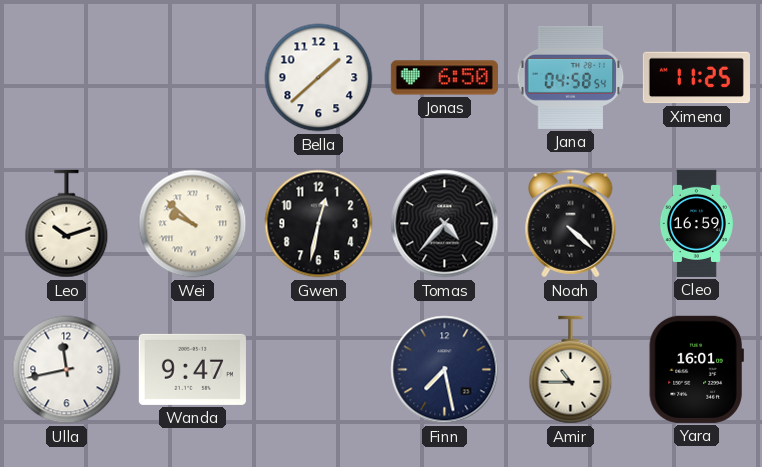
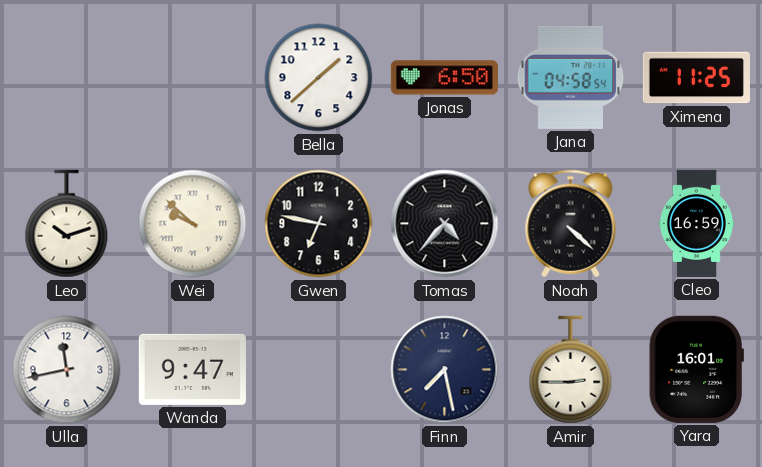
Gwen: 12:32 -> 6:47
Amir: 10:45 -> 2:45
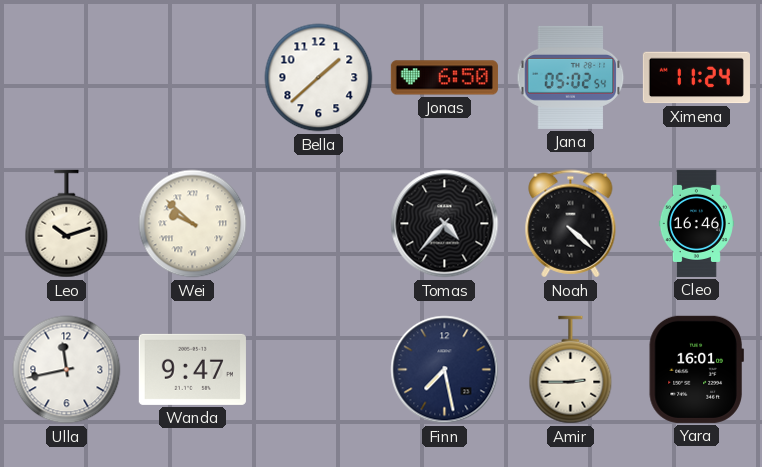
Jana: 04:58 -> 05:02
Ximena: 11:25 -> 11:24
Gwen: 6:47 -> none
Cleo: 16:59 -> 16:46
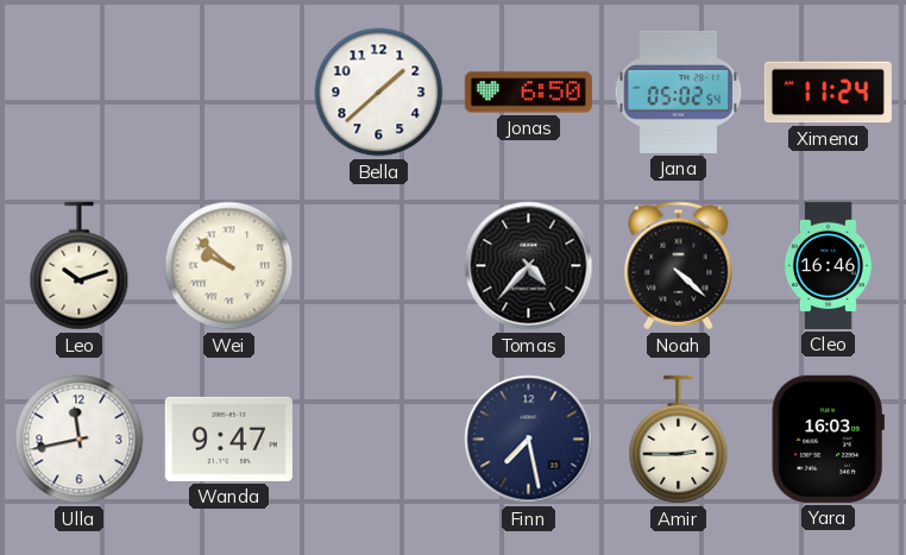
Yara: 16:01 -> 16:03
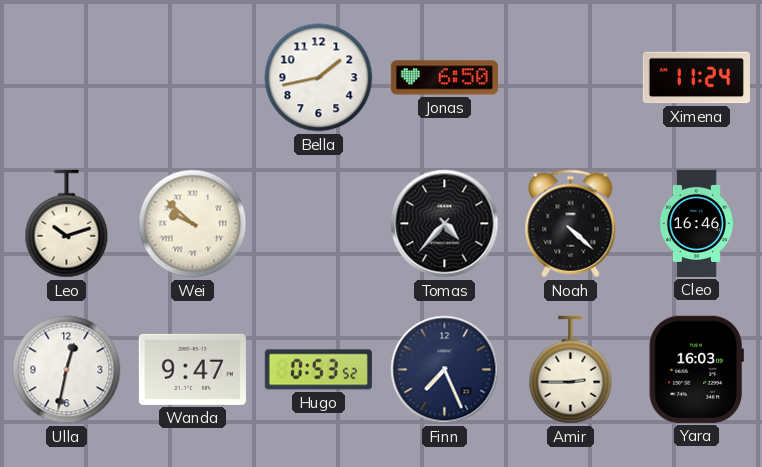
Bella: 1:38 -> 1:43
Jana: 05:02 -> none
Ulla: 11:43 -> 12:32
Hugo: none -> 0:53
Finn: 7:28 -> 7:26
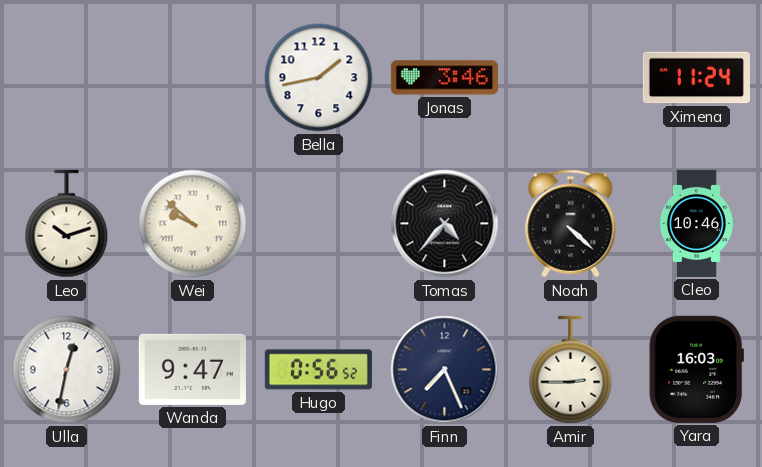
Jonas: 6:50 -> 3:46
Cleo: 16:46 -> 10:46
Hugo: 0:53 -> 0:56
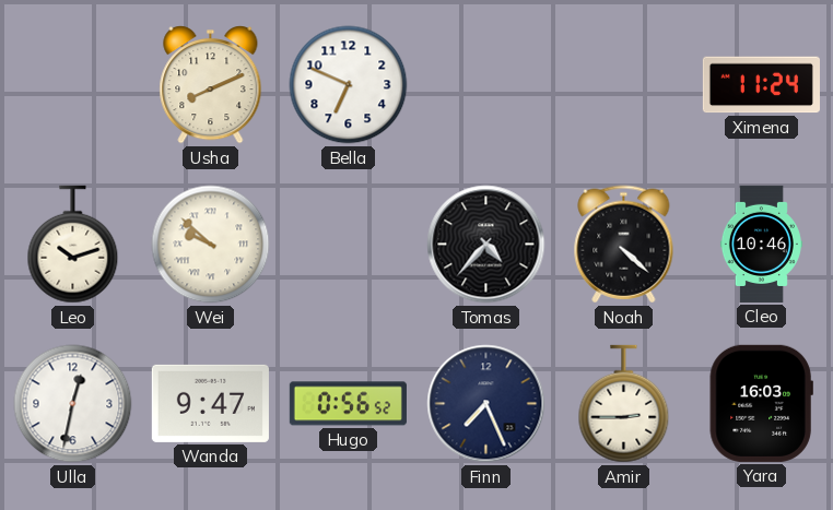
Usha: none -> 8:11
Bella: 1:43 -> 6:49
Jonas: 3:46 -> none
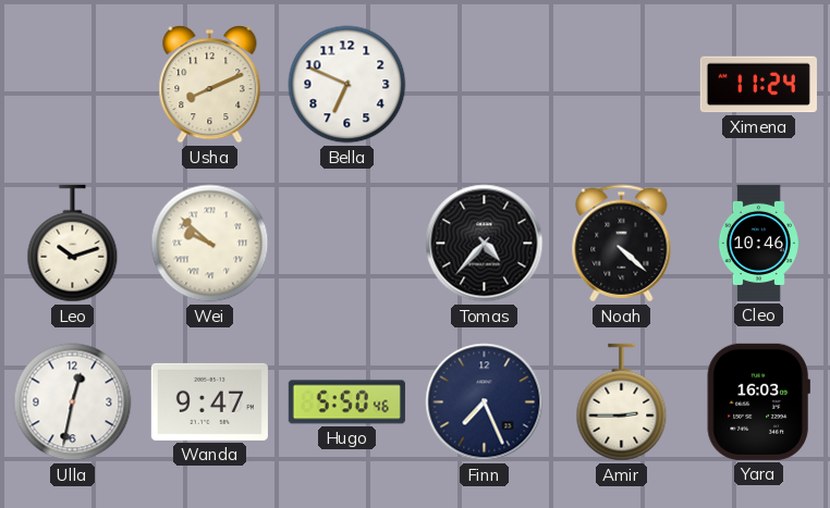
Hugo: 0:56 -> 5:50
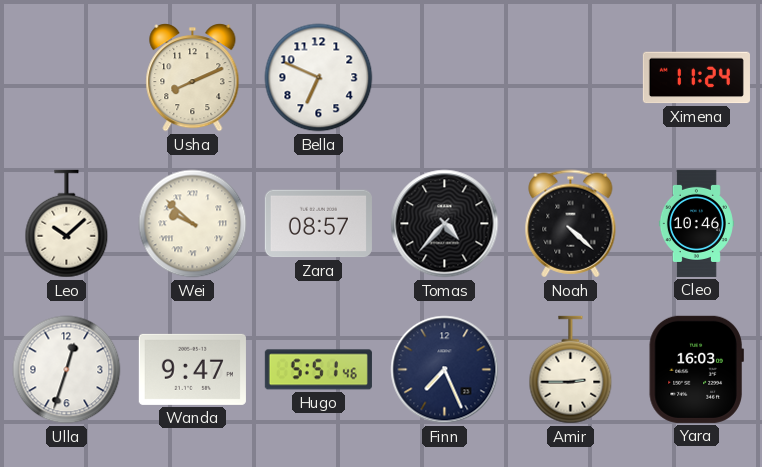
Leo: 10:12 -> 10:08
Zara: none -> 08:57
Ulla: 12:32 -> 12:33
Hugo: 5:50 -> 5:51
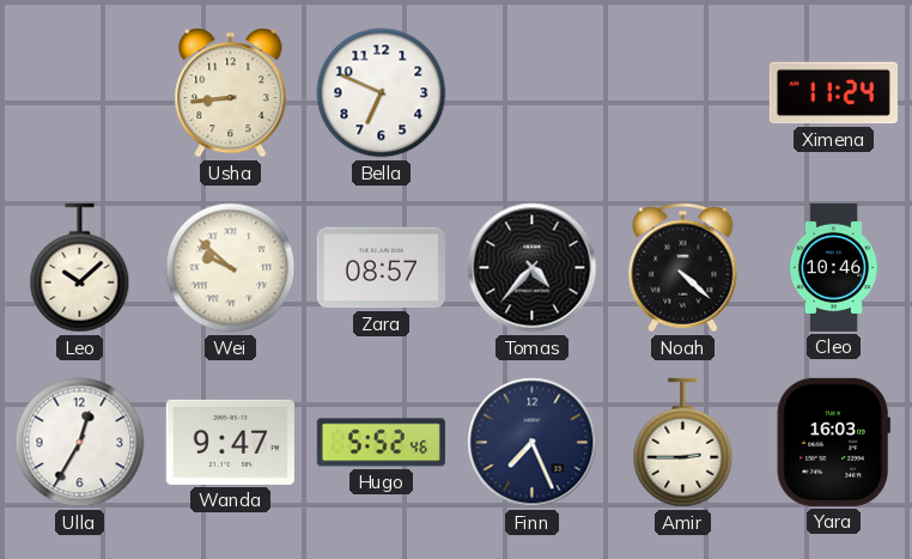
Usha: 8:11 -> 8:44
Ulla: 12:33 -> 12:35
Hugo: 5:51 -> 5:52
